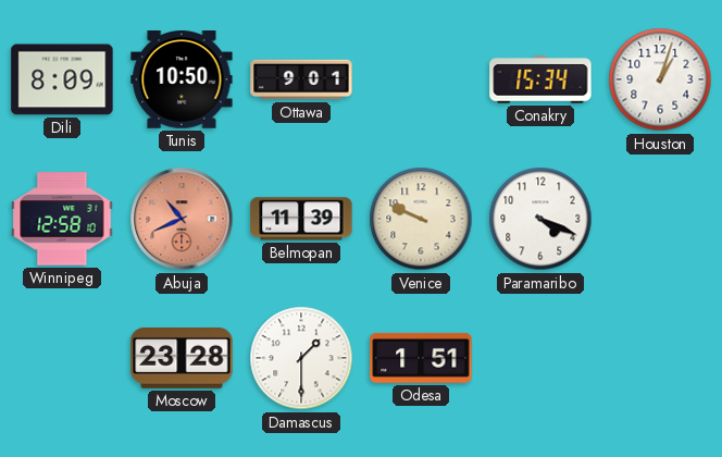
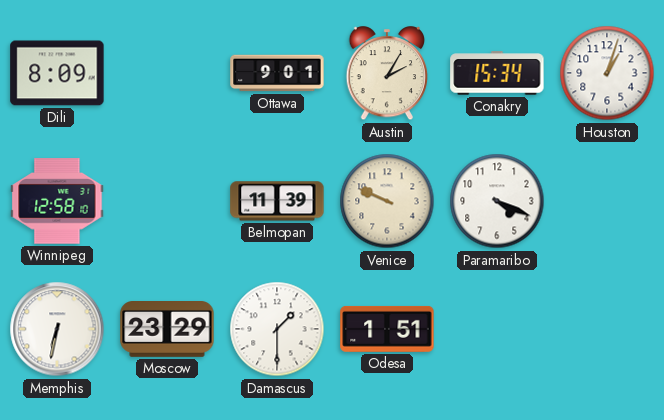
Tunis: 10:50 -> none
Austin: none -> 2:05
Abuja: 10:41 -> none
Memphis: none -> 6:32
Moscow: 23:28 -> 23:29
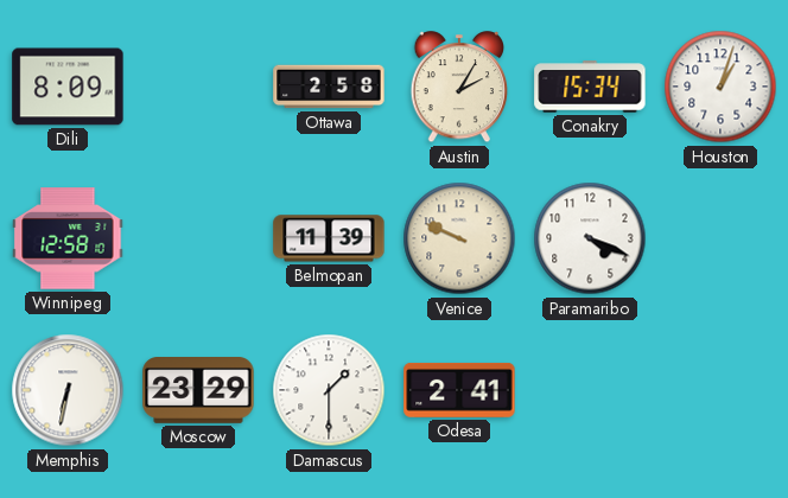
Ottawa: 9:01 -> 2:58
Odesa: 1:51 -> 2:41
